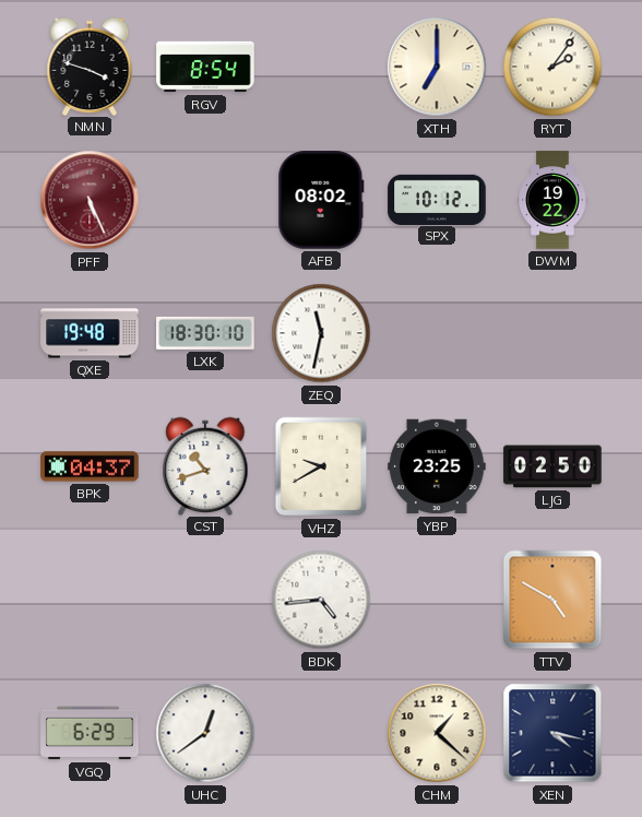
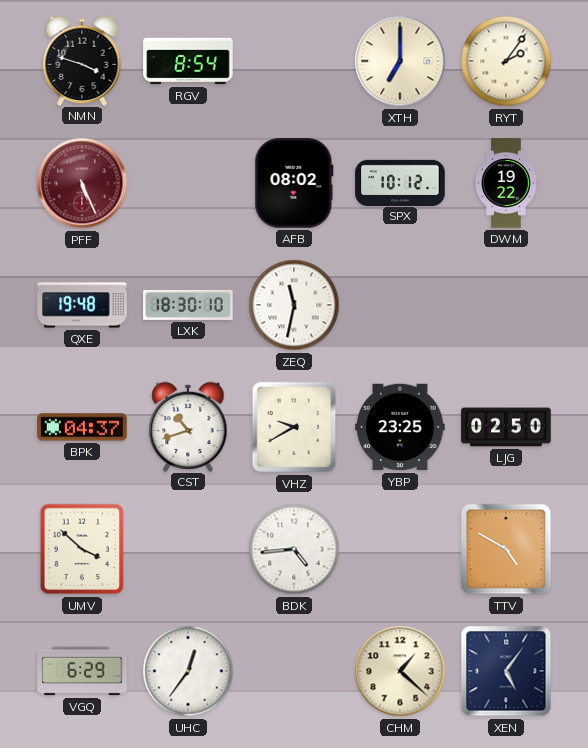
UMV: none -> 3:52
UHC: 12:39 -> 12:36
XEN: 4:17 -> 5:06
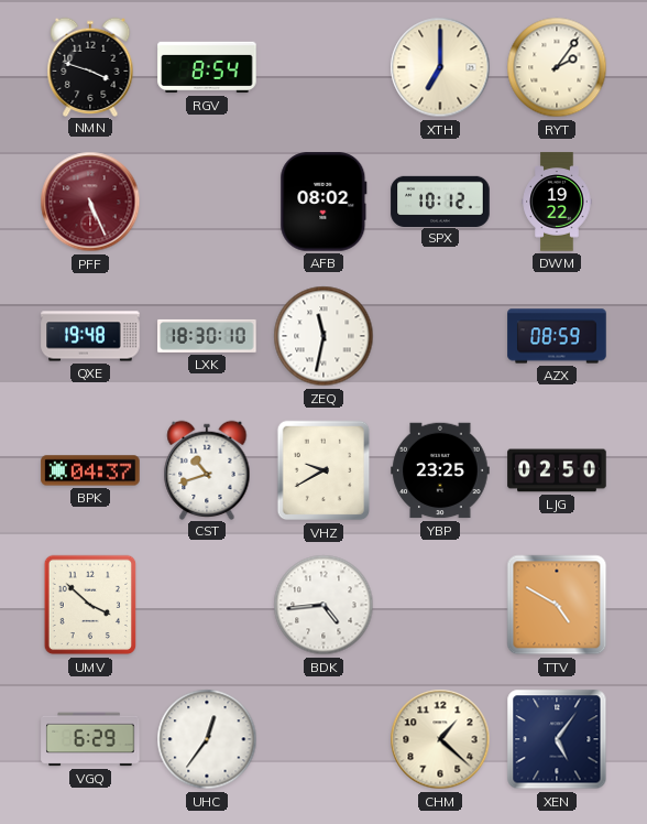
AZX: none -> 08:59
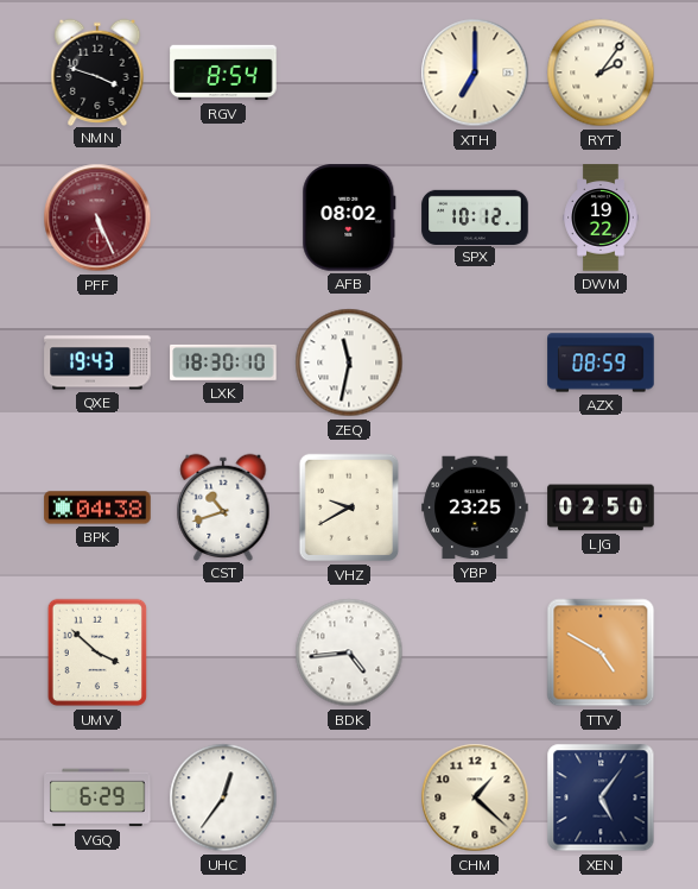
QXE: 19:48 -> 19:43
BPK: 04:37 -> 04:38
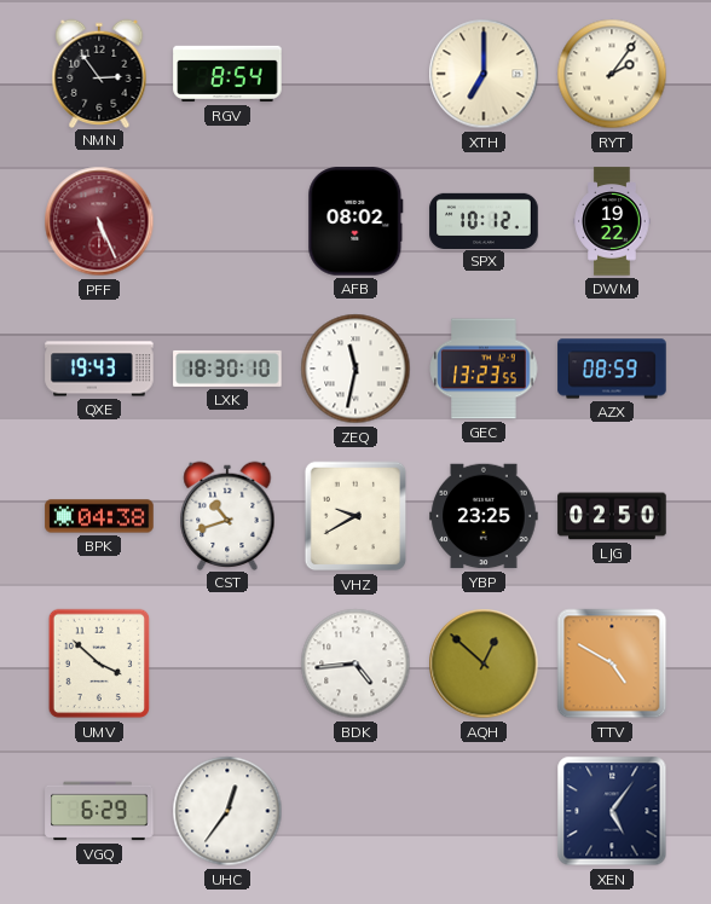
NMN: 3:48 -> 2:54
GEC: none -> 13:23
AQH: none -> 12:52
CHM: 1:22 -> none
